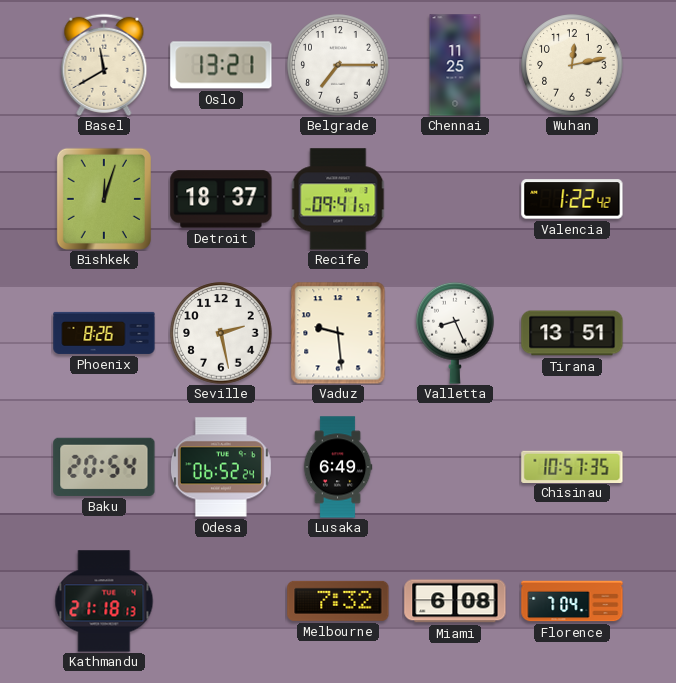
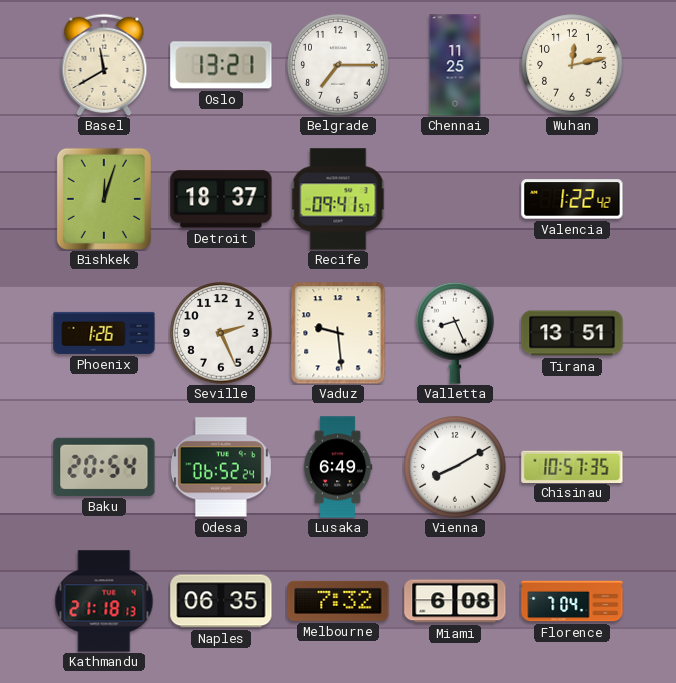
Phoenix: 8:26 -> 1:26
Seville: 2:28 -> 2:26
Vienna: none -> 8:10
Naples: none -> 06:35
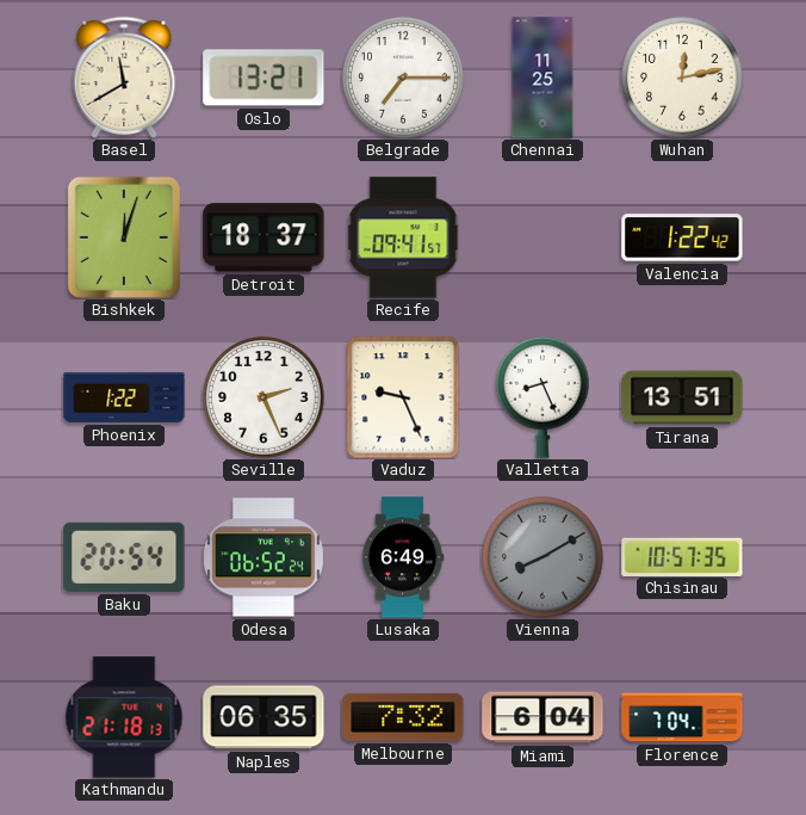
Phoenix: 1:26 -> 1:22
Vaduz: 9:29 -> 9:26
Vienna dial: white -> grey
Miami: 6:08 -> 6:04
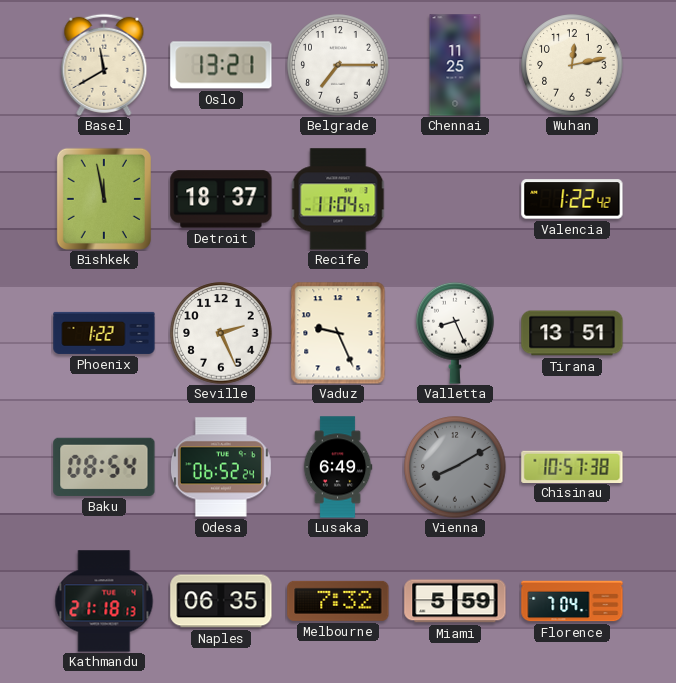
Bishkek: 12:03 -> 11:58
Recife: 09:41 -> 11:04
Baku: 20:54 -> 08:54
Chisinau: 10:57:35 -> 10:57:38
Miami: 6:04 -> 5:59
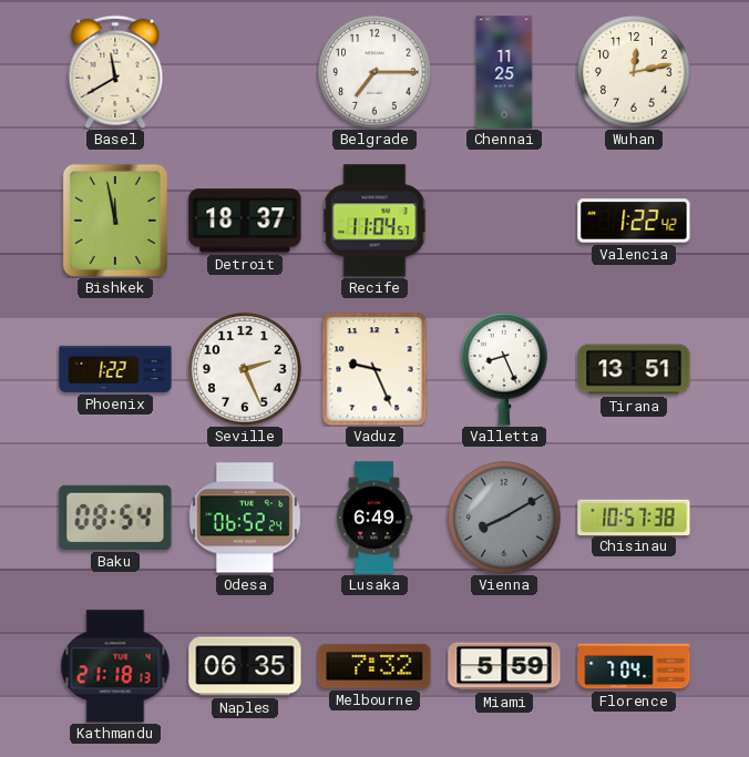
Oslo: 13:21 -> none
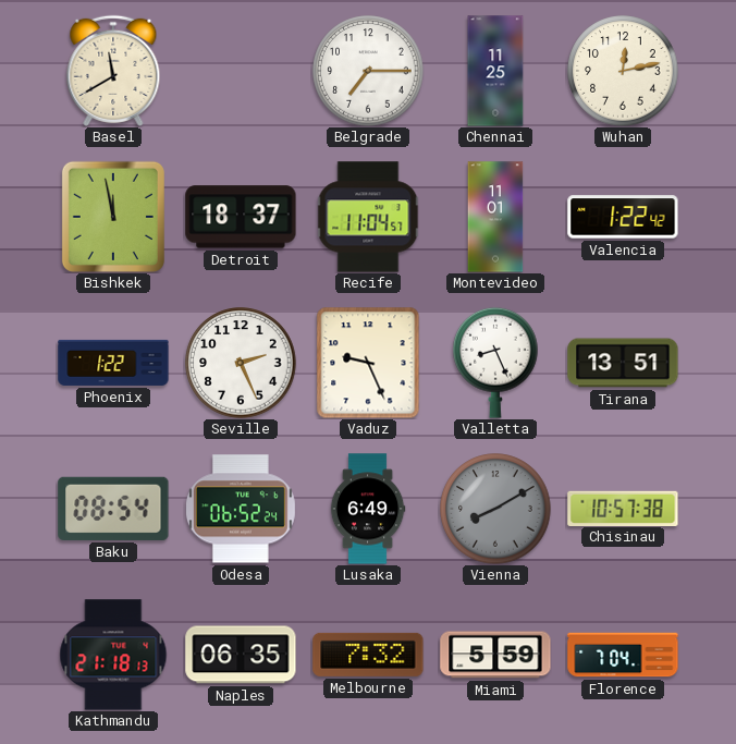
Montevideo: none -> 11:01
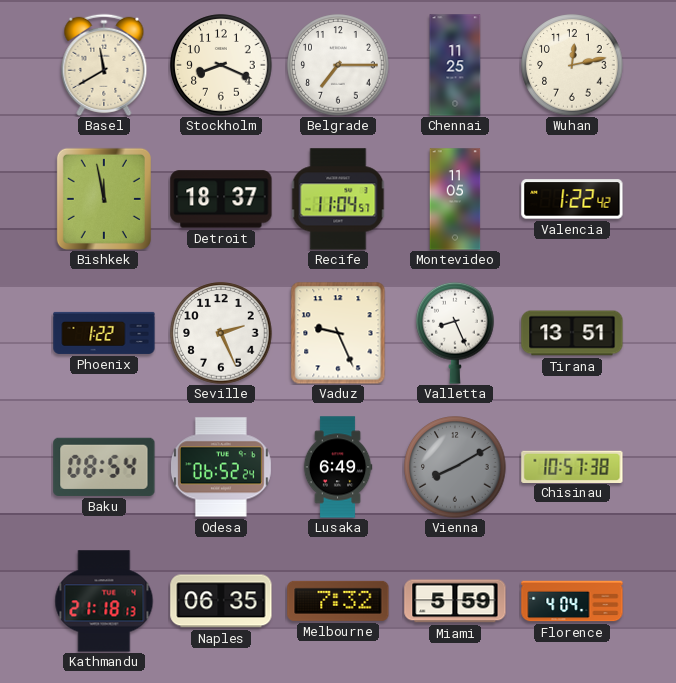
Stockholm: none -> 8:19
Montevideo: 11:01 -> 11:05
Florence: 7:04 -> 4:04
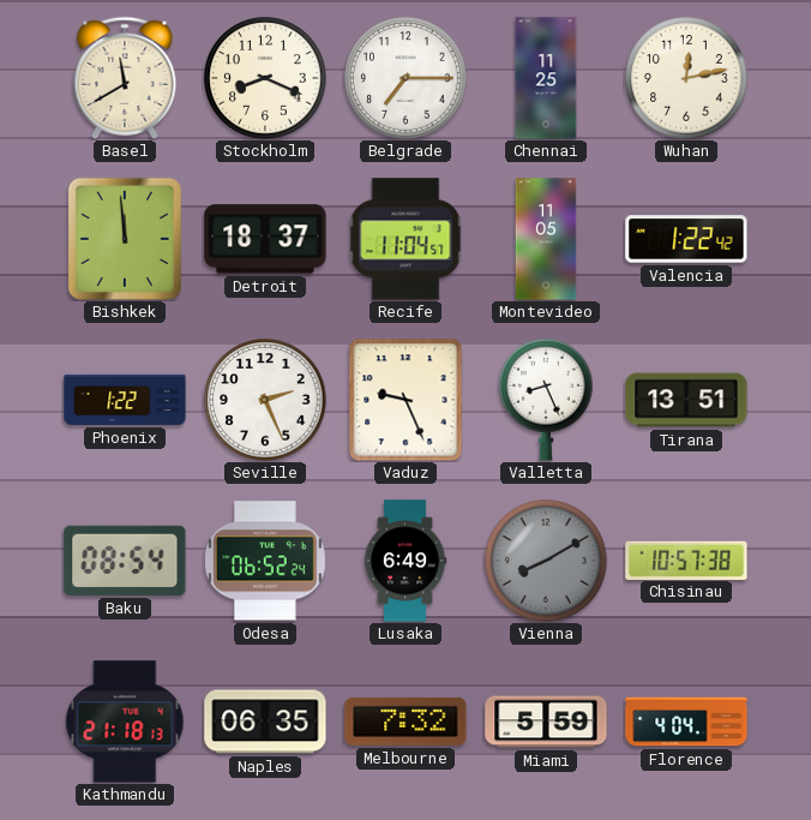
Bishkek: 11:58 -> 11:59
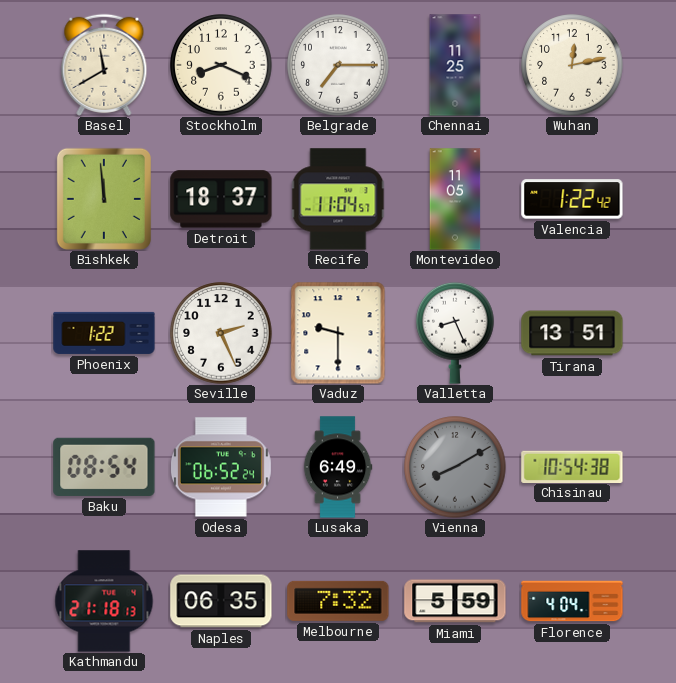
Vaduz: 9:26 -> 9:30
Chisinau: 10:57 -> 10:54
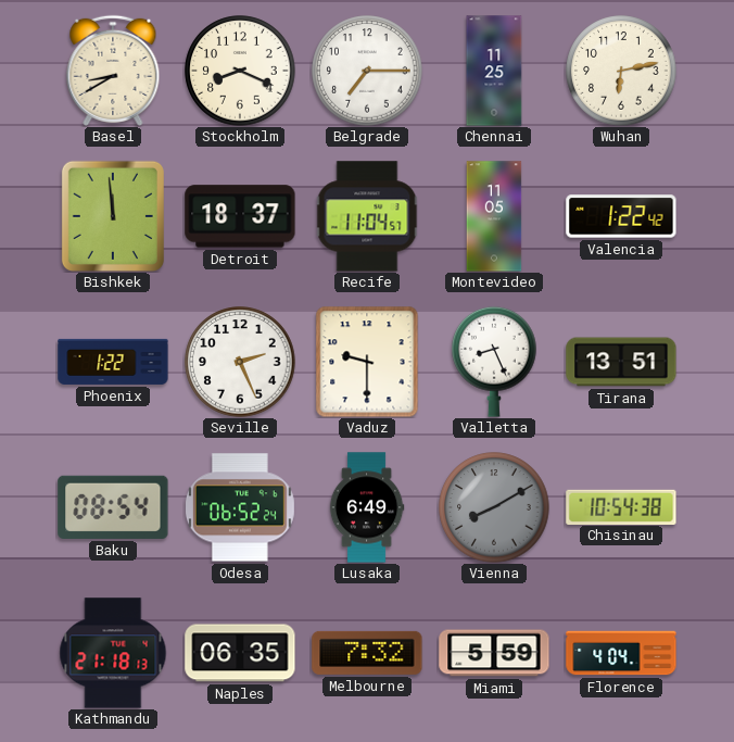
Basel: 11:40 -> 8:40
Wuhan: 12:13 -> 6:13
